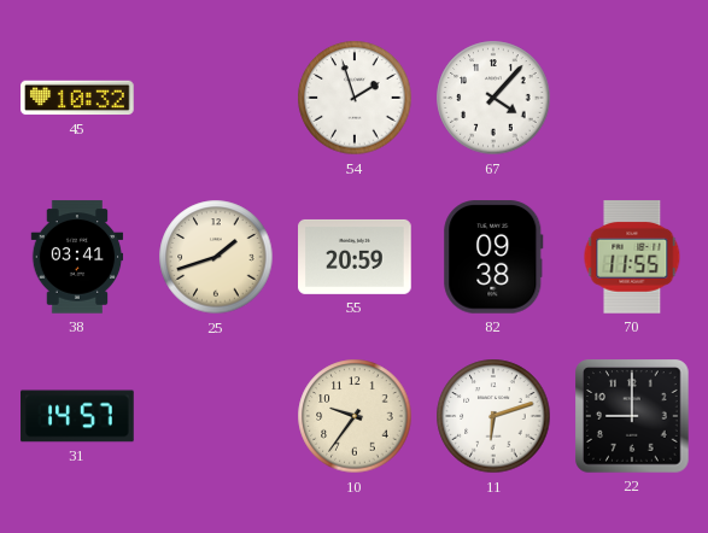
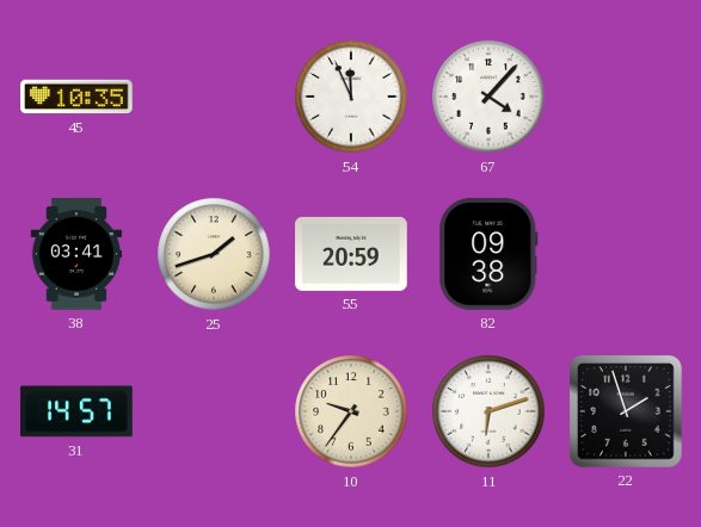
45: 10:32 -> 10:35
54: 1:57 -> 11:56
70: 11:55 -> none
22: 9:00 -> 1:57
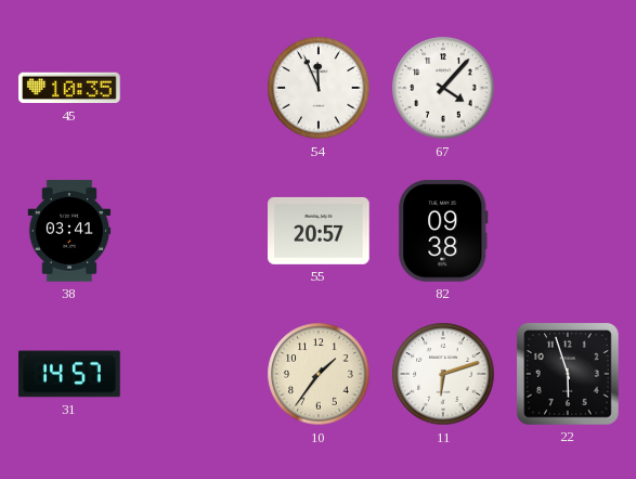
25: 1:42 -> none
55: 20:59 -> 20:57
10: 9:36 -> 1:36
22: 1:57 -> 5:57
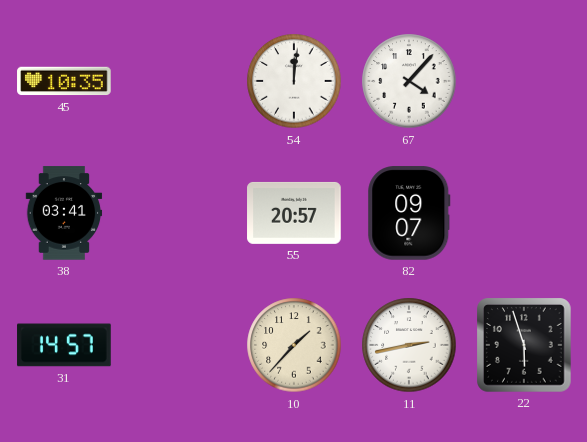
54: 11:56 -> 12:01
82: 09:38 -> 09:07
10: 1:36 -> 1:37
11: 6:12 -> 2:43
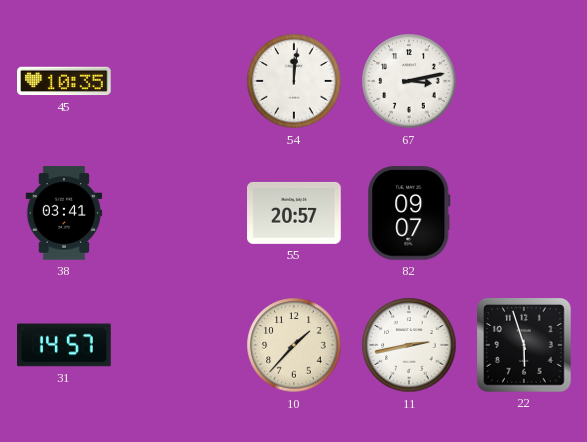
67: 4:07 -> 3:13
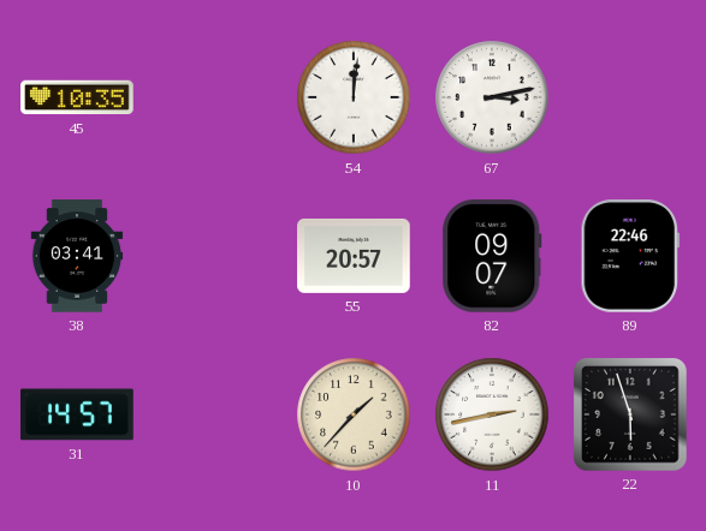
89: none -> 22:46
